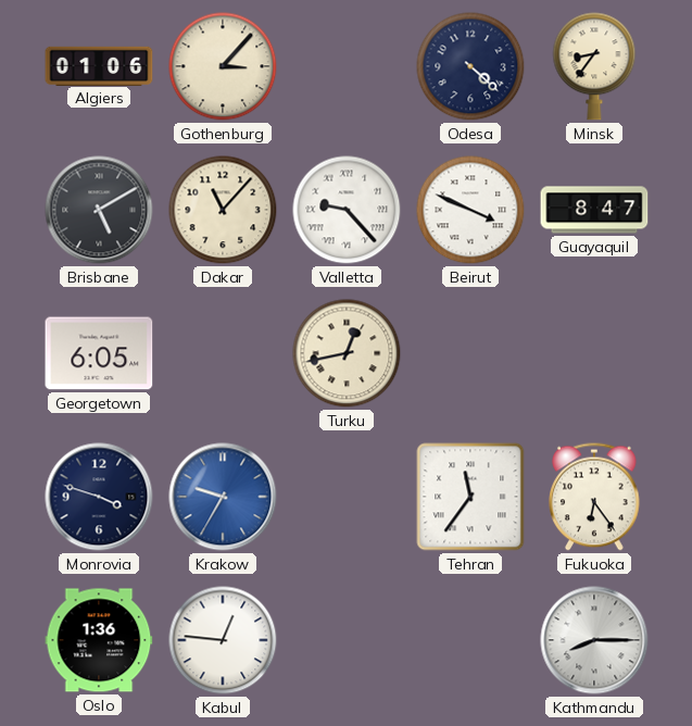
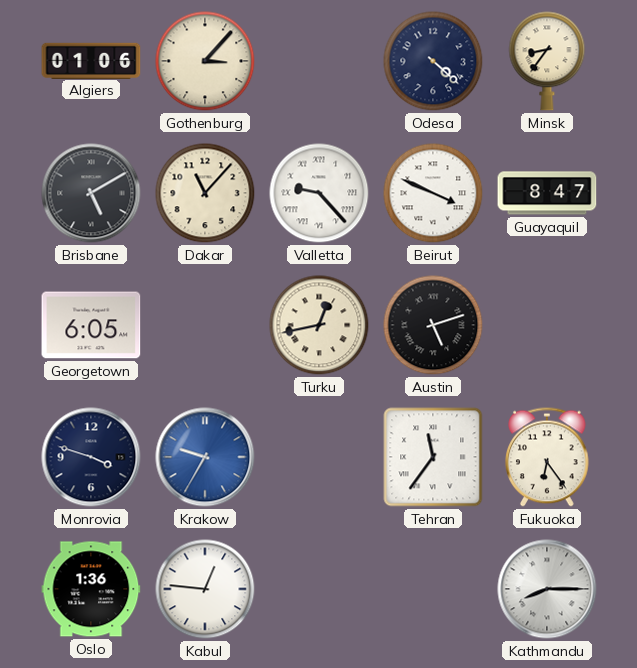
Austin: none -> 5:12
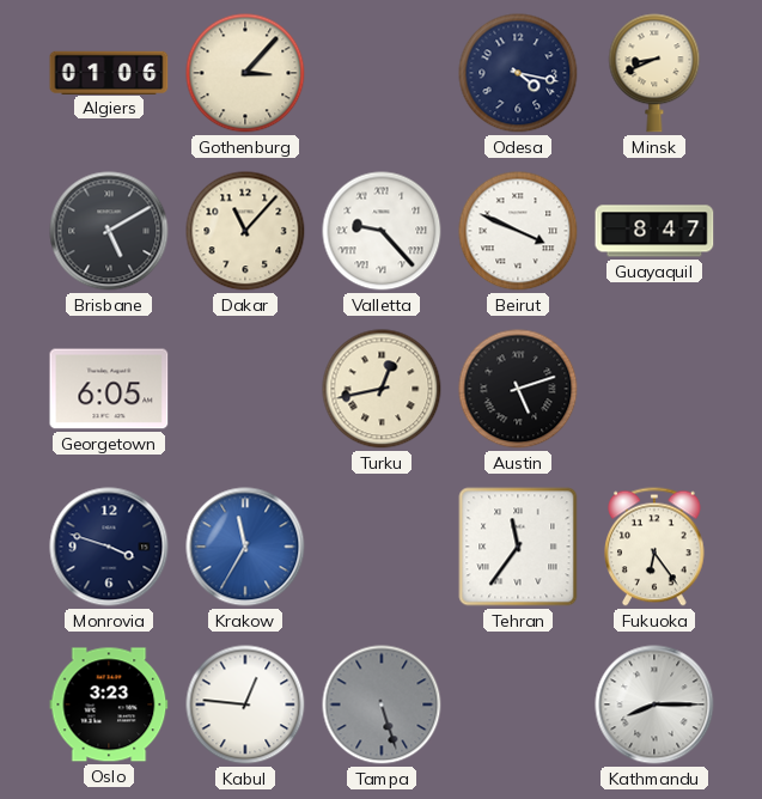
Odesa: 4:22 -> 4:17
Minsk: 8:36 -> 8:41
Krakow: 9:35 -> 11:35
Oslo: 1:36 -> 3:23
Tampa: none -> 5:27
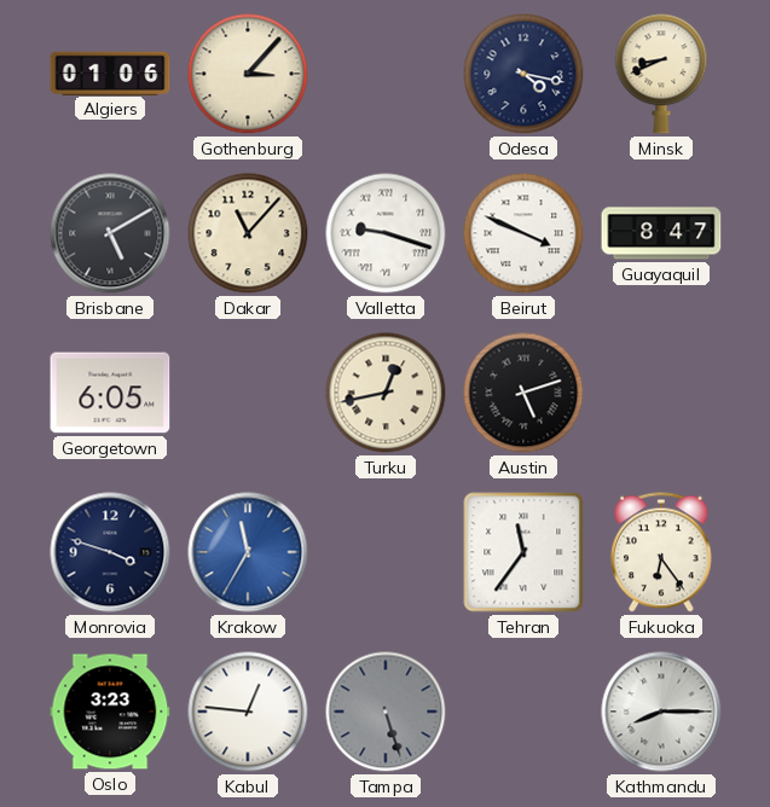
Valletta: 9:23 -> 9:18
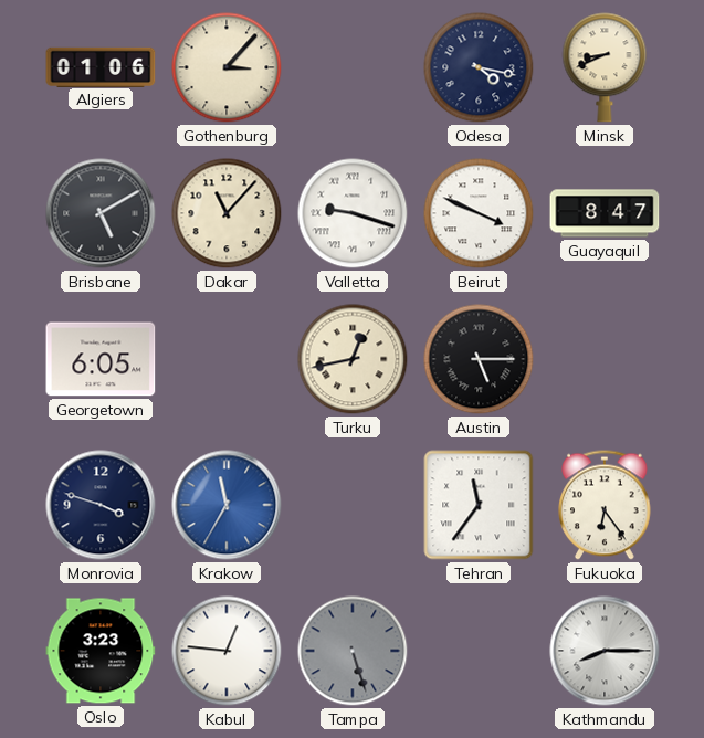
Austin: 5:12 -> 5:15
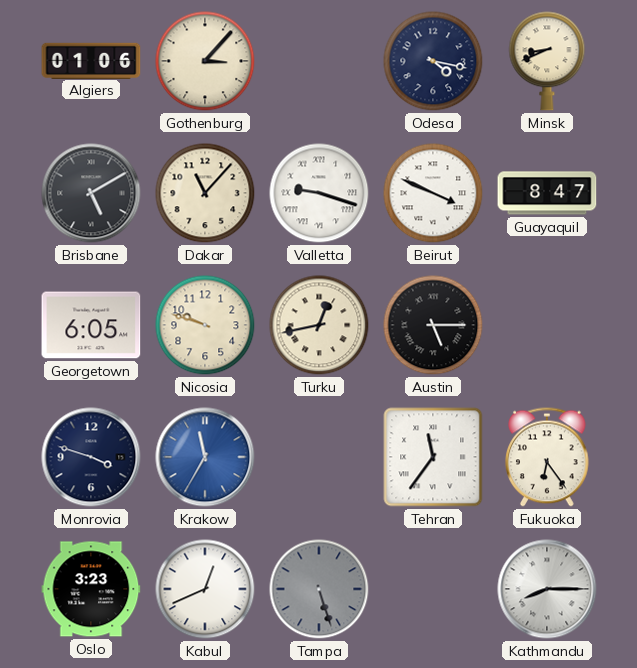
Nicosia: none -> 9:48
Kabul: 12:46 -> 12:41
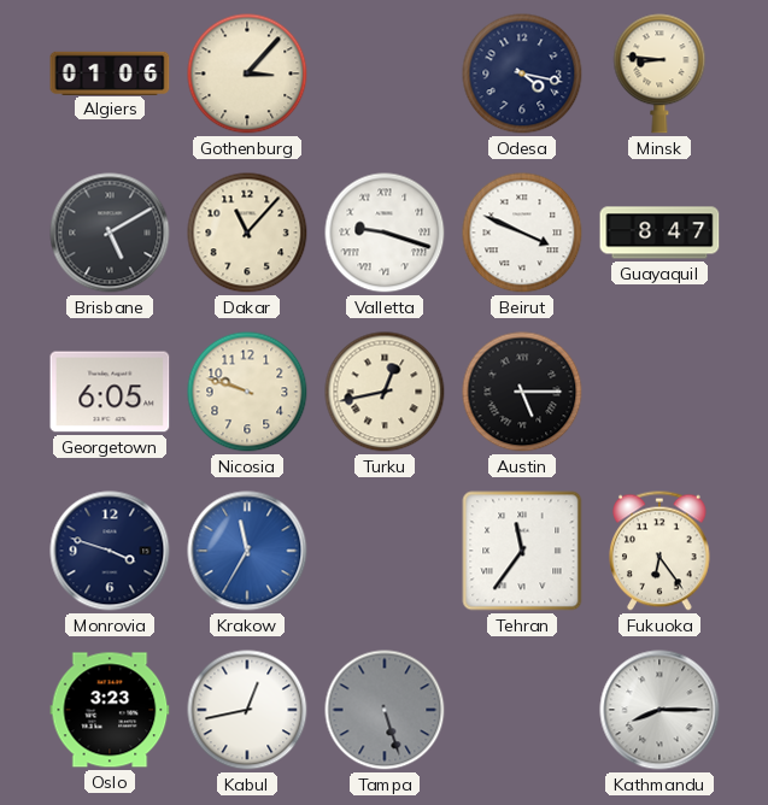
Minsk: 8:41 -> 8:46
Kabul: 12:41 -> 12:43
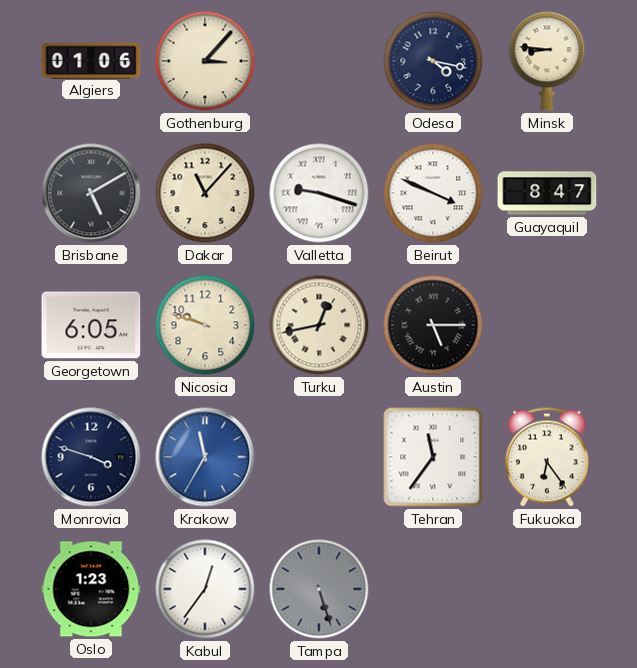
Oslo: 3:23 -> 1:23
Kabul: 12:43 -> 12:36
Kathmandu: 8:15 -> none
